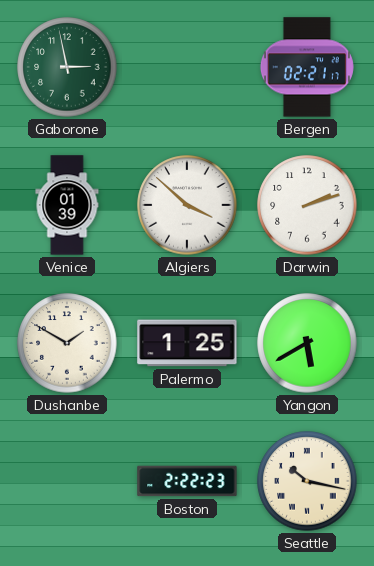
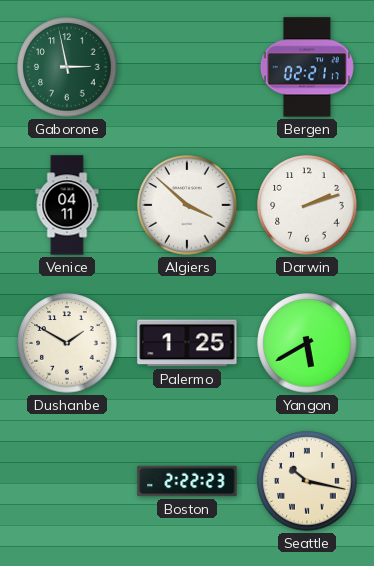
Venice: 01:39 -> 04:11
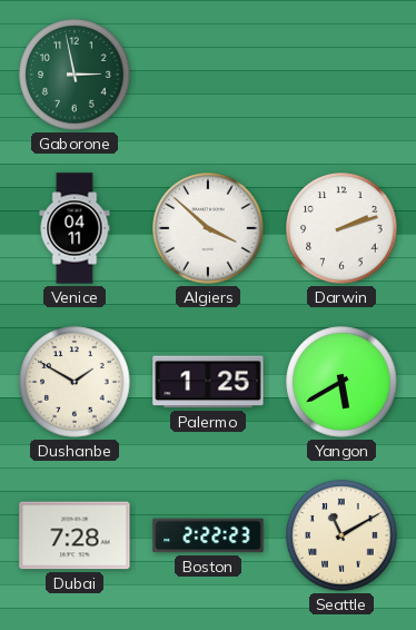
Bergen: 02:21 -> none
Dubai: none -> 7:28
Seattle: 10:17 -> 11:10
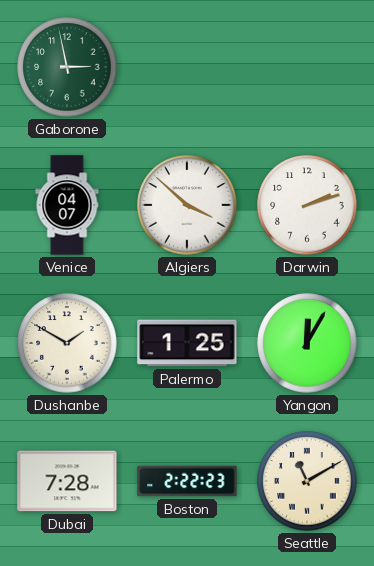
Venice: 04:11 -> 04:07
Yangon: 5:40 -> 12:05
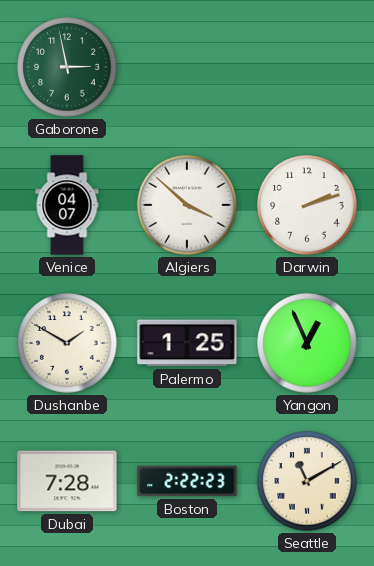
Yangon: 12:05 -> 12:56
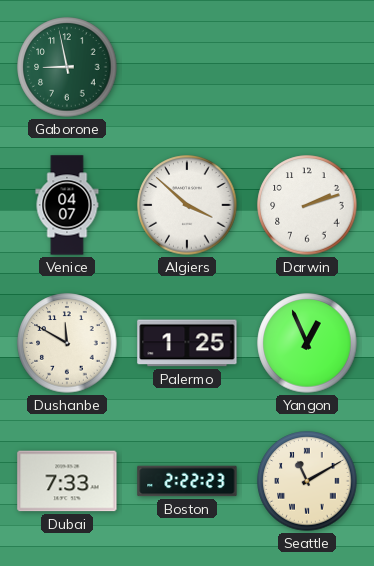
Gaborone: 2:58 -> 8:58
Dushanbe: 1:50 -> 11:50
Dubai: 7:28 -> 7:33
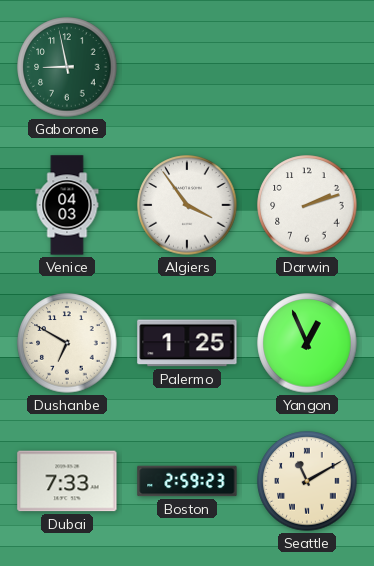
Venice: 04:07 -> 04:03
Algiers: 3:52 -> 3:54
Dushanbe: 11:50 -> 6:50
Boston: 2:22 -> 2:59
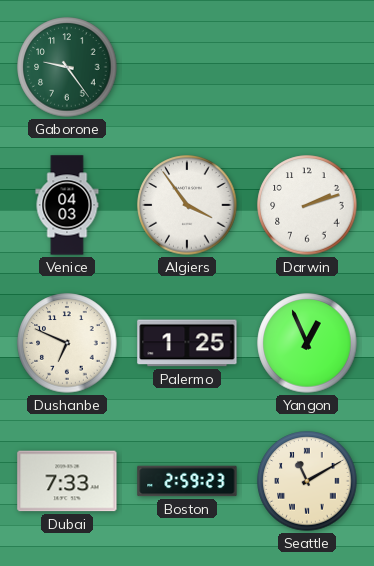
Gaborone: 8:58 -> 9:24
Dushanbe: 6:50 -> 6:49
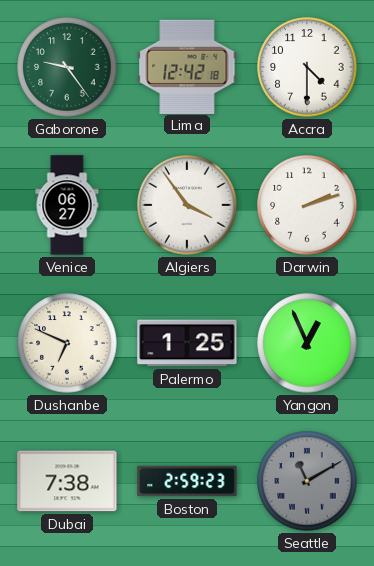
Lima: none -> 12:42
Accra: none -> 4:30
Venice: 04:03 -> 06:27
Dubai: 7:33 -> 7:38
Seattle dial: cream -> grey
